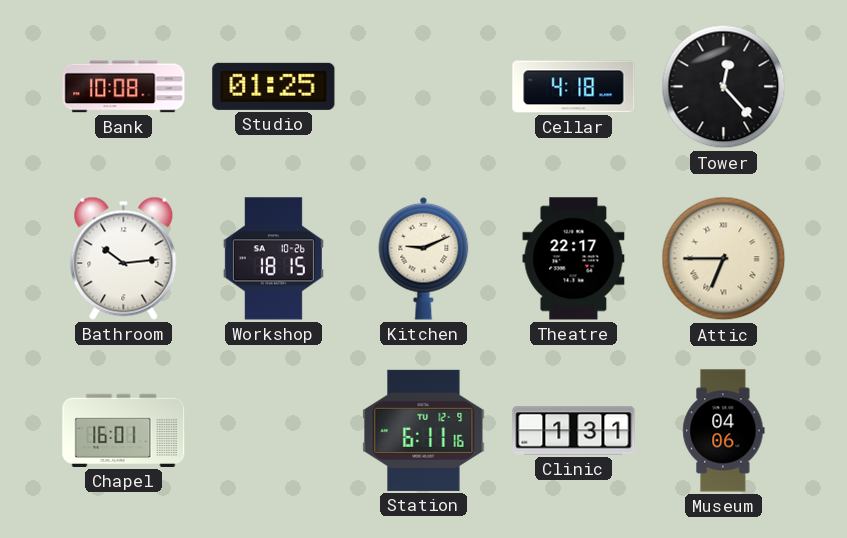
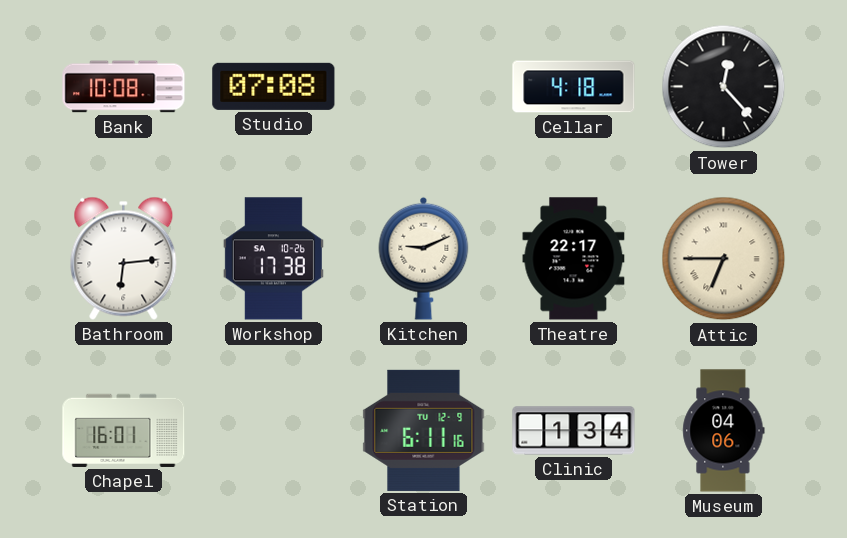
Studio: 01:25 -> 07:08
Bathroom: 10:14 -> 6:14
Workshop: 18:15 -> 17:38
Clinic: 1:31 -> 1:34
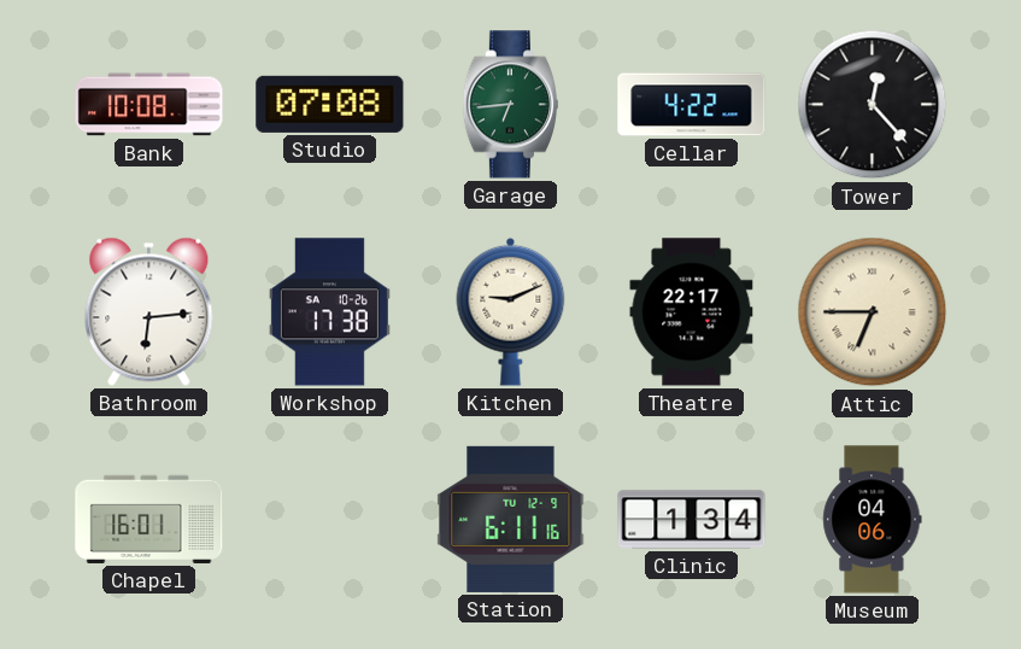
Garage: none -> 6:44
Cellar: 4:18 -> 4:22
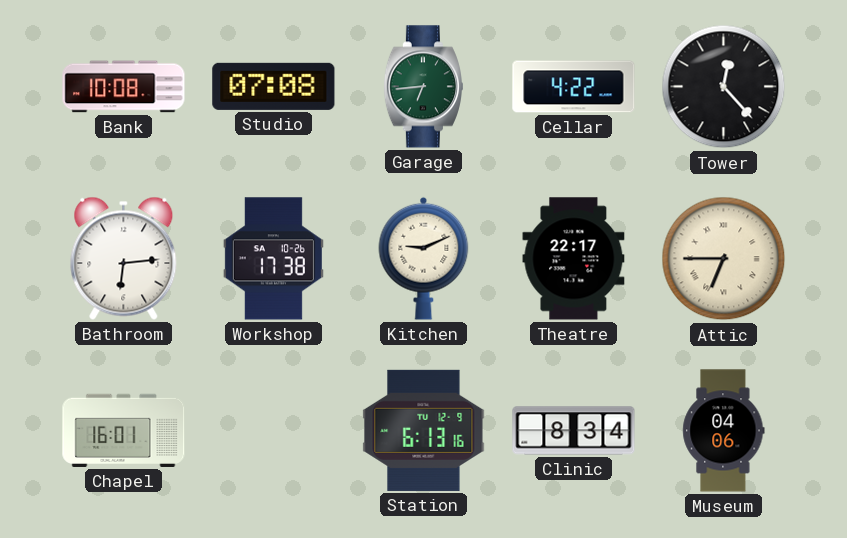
Station: 6:11 -> 6:13
Clinic: 1:34 -> 8:34
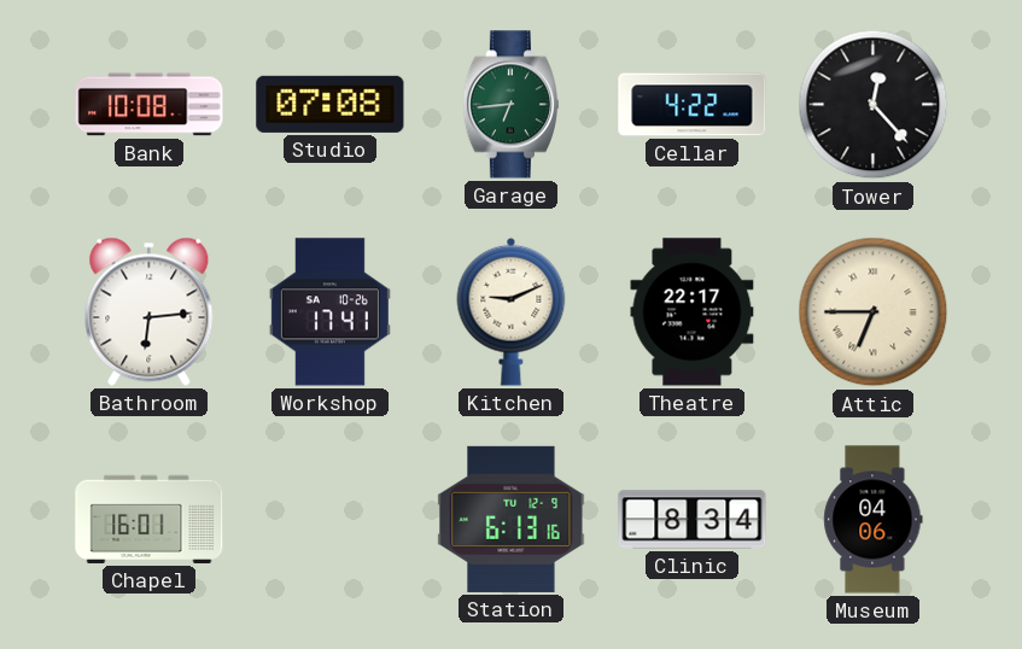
Workshop: 17:38 -> 17:41
